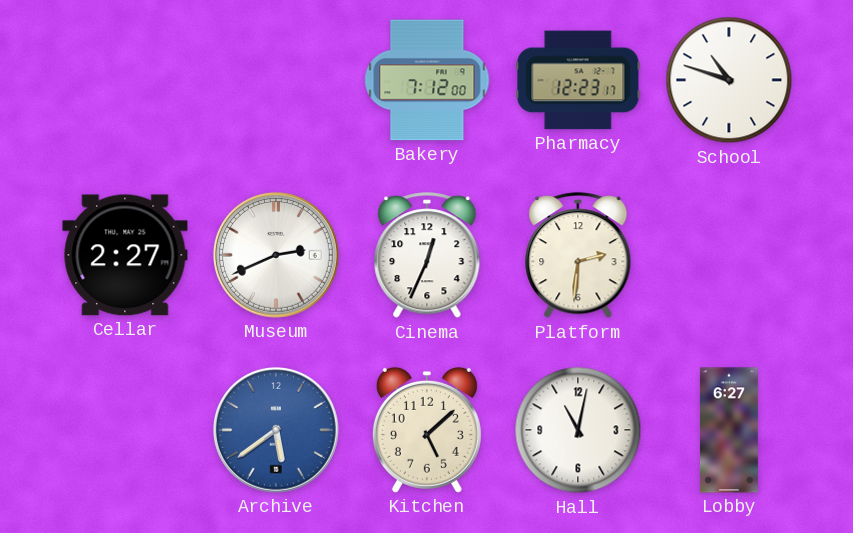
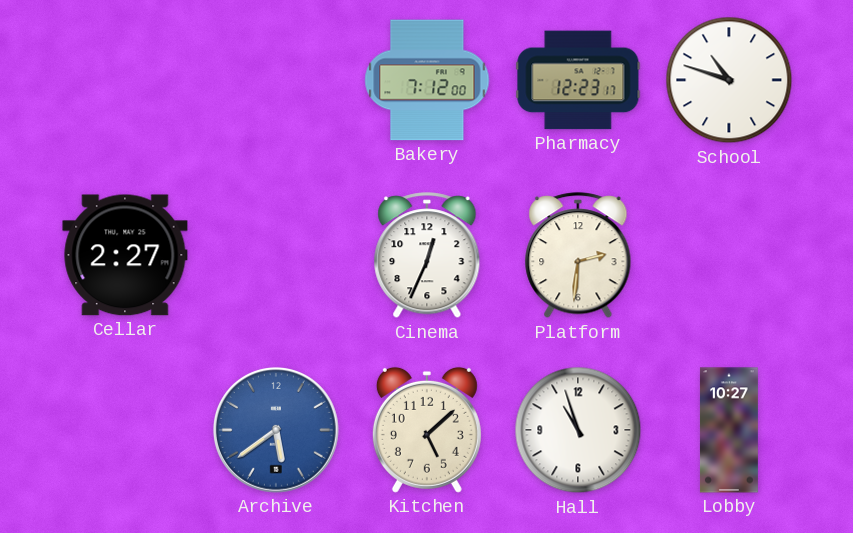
Museum: 2:41 -> none
Hall: 11:02 -> 10:57
Lobby: 6:27 -> 10:27
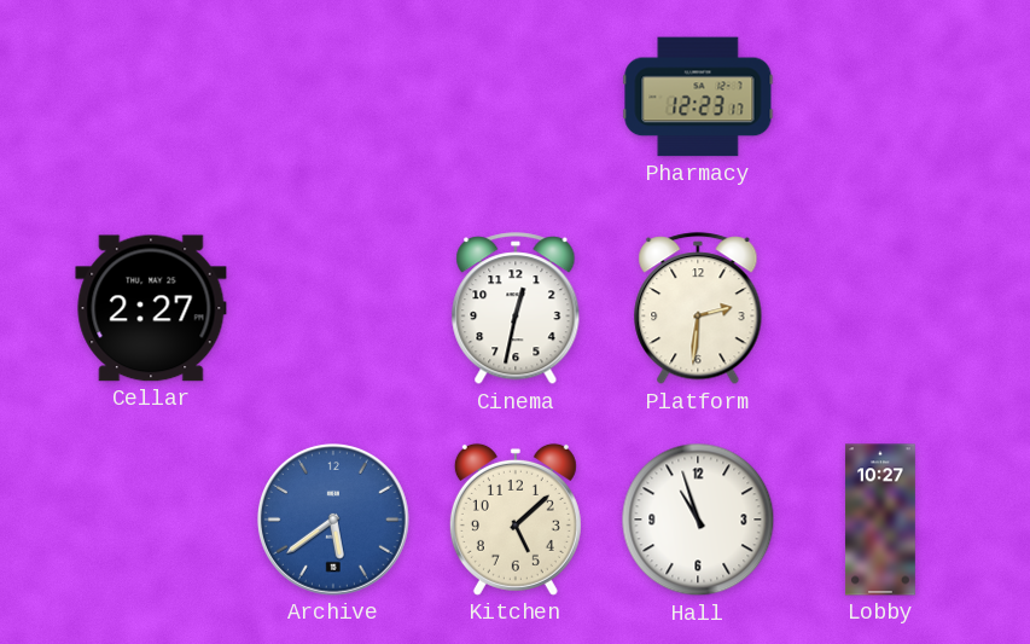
Bakery: 7:12 -> none
School: 10:48 -> none
Cinema: 12:34 -> 12:32
